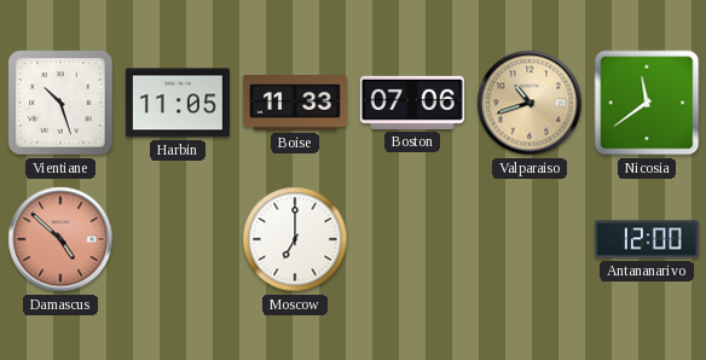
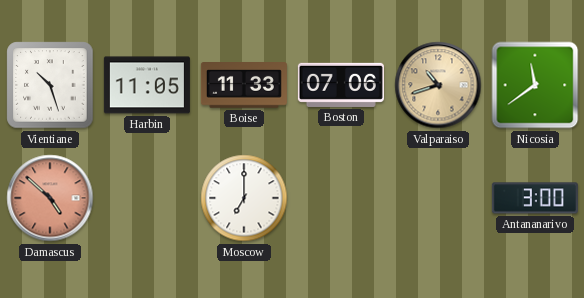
Antananarivo: 12:00 -> 3:00
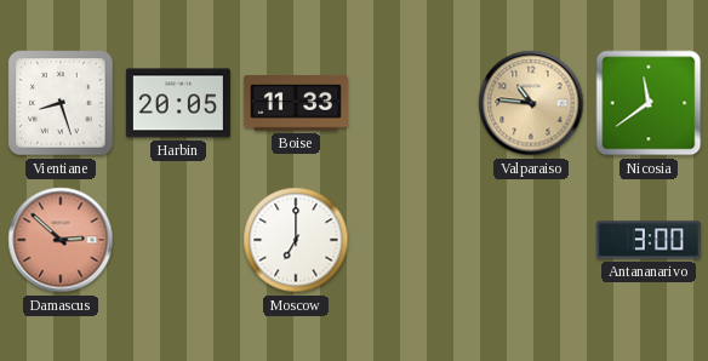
Vientiane: 10:27 -> 8:27
Harbin: 11:05 -> 20:05
Boston: 07:06 -> none
Valparaiso: 10:42 -> 10:46
Damascus: 4:52 -> 2:52
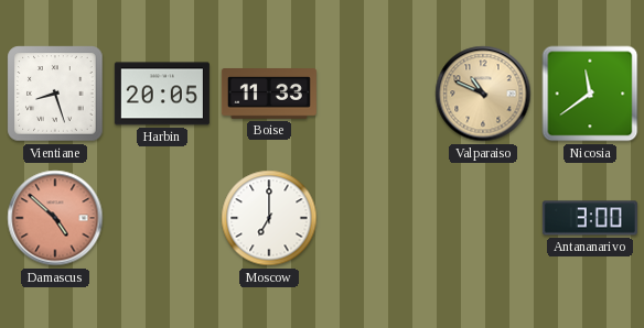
Valparaiso: 10:46 -> 10:49
Damascus: 2:52 -> 4:52
